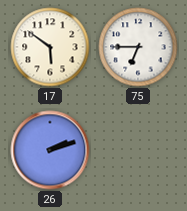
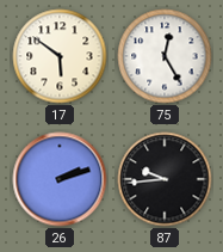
75: 6:45 -> 12:25
87: none -> 9:44
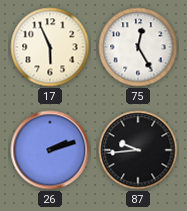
17: 5:51 -> 5:56
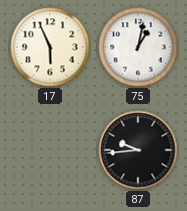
75: 12:25 -> 1:02
26: 2:12 -> none
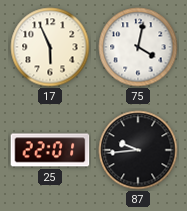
75: 1:02 -> 4:02
25: none -> 22:01
